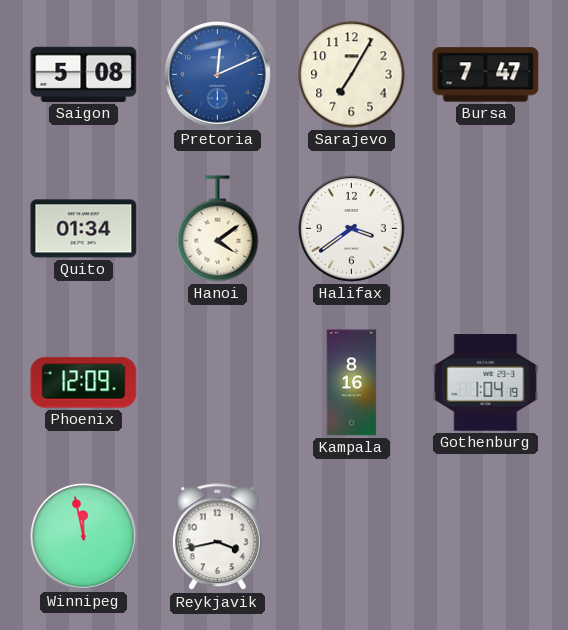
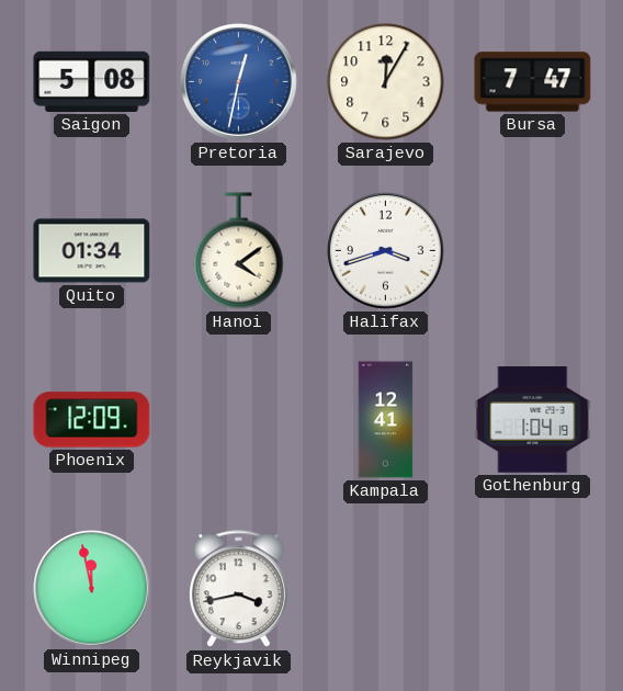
Pretoria: 12:11 -> 12:32
Sarajevo: 7:05 -> 12:05
Halifax: 3:39 -> 3:42
Kampala: 8:16 -> 12:41
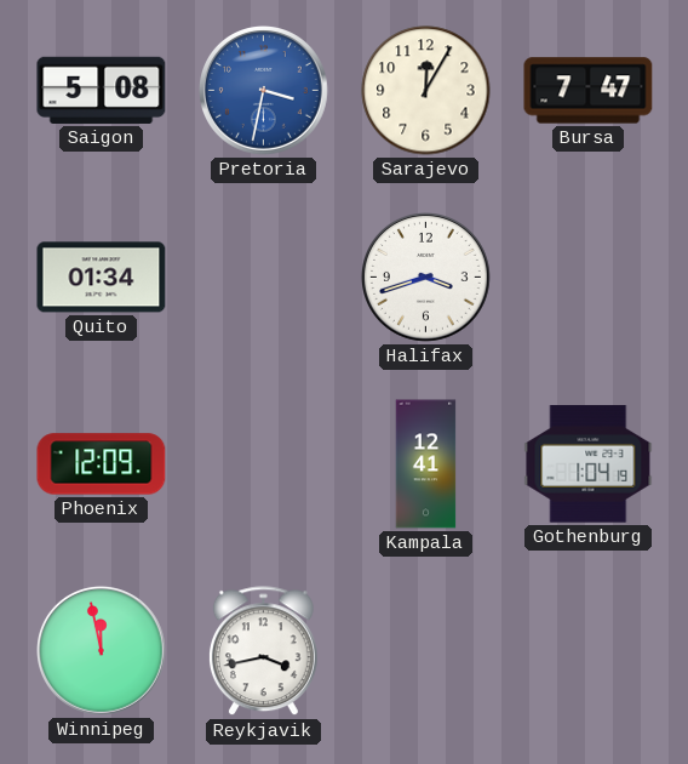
Pretoria: 12:32 -> 3:32
Hanoi: 4:09 -> none
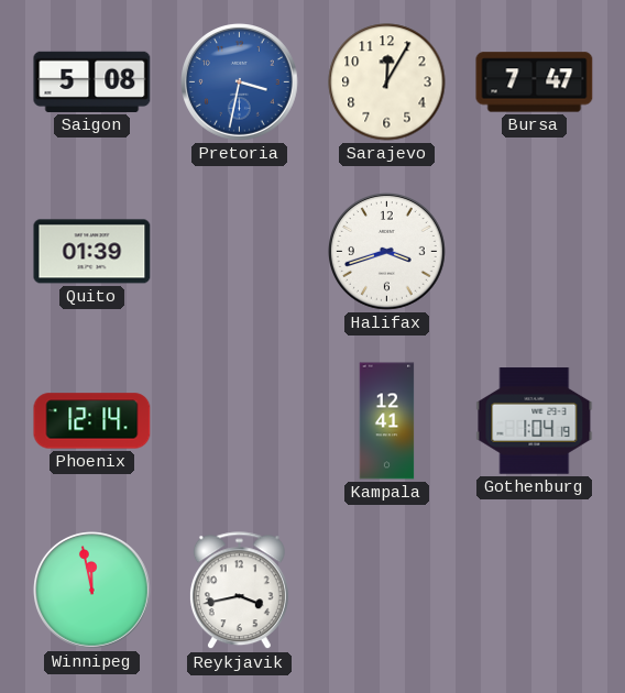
Quito: 01:34 -> 01:39
Phoenix: 12:09 -> 12:14
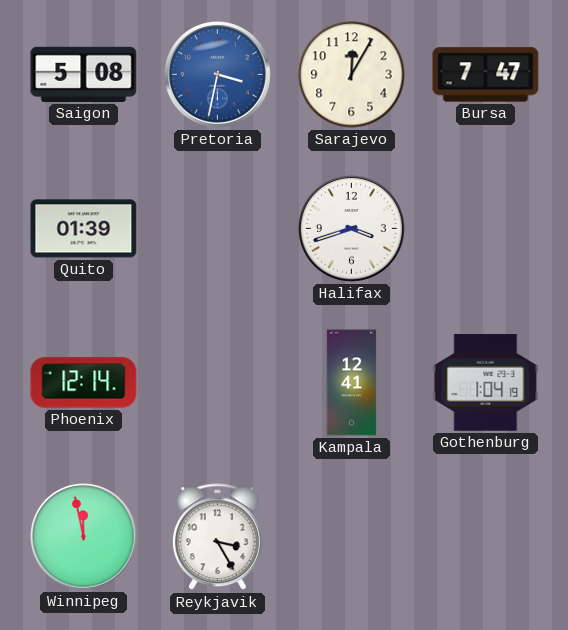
Reykjavik: 3:43 -> 3:25
